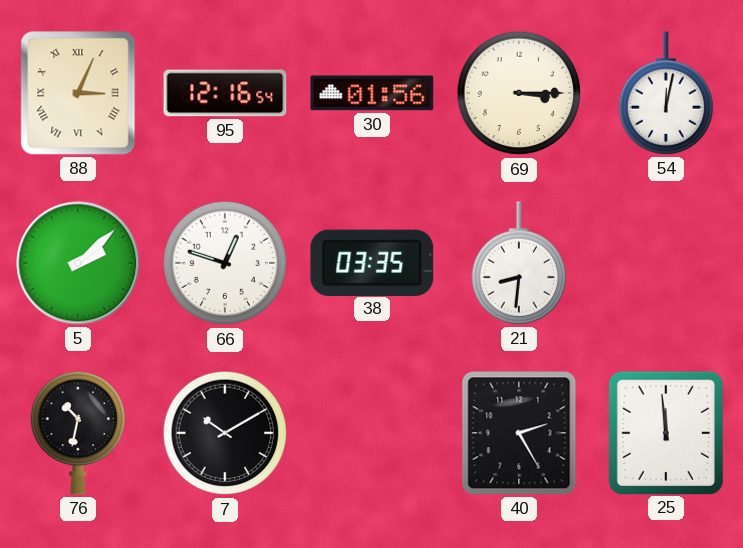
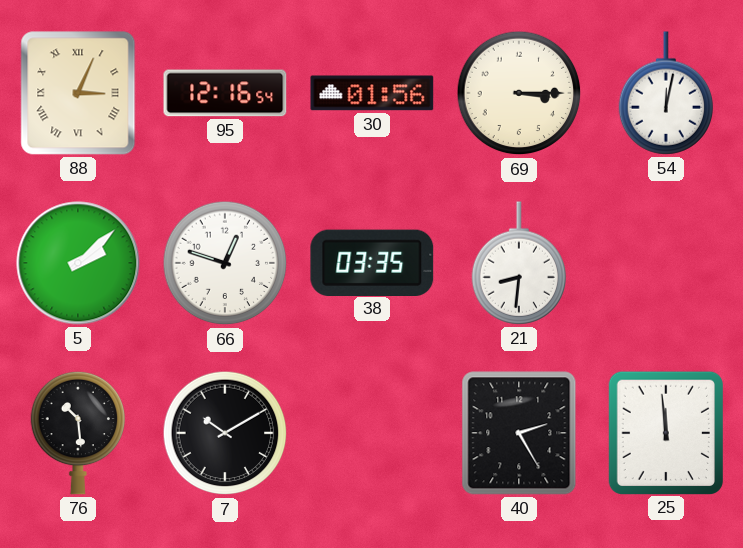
76: 10:32 -> 10:29
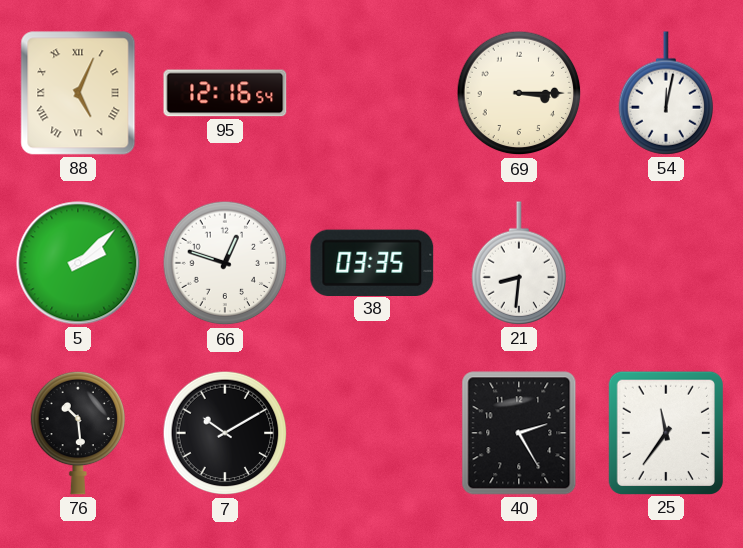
88: 3:04 -> 5:04
30: 01:56 -> none
25: 11:59 -> 11:36
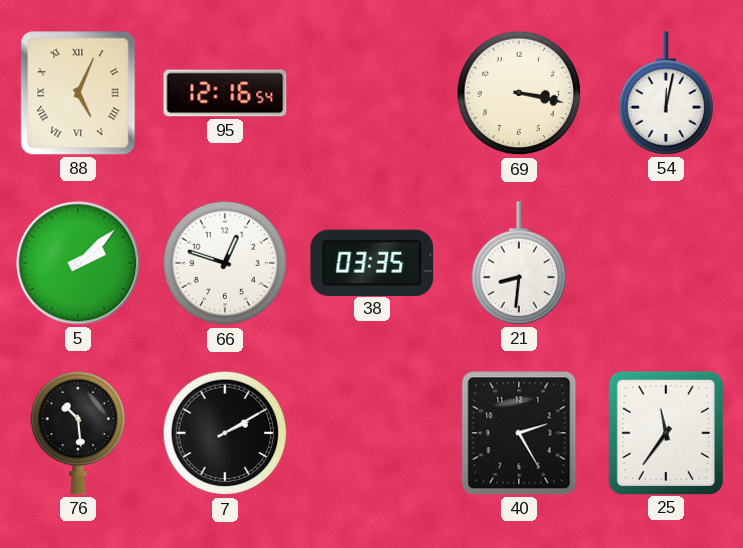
69: 3:15 -> 3:17
7: 10:10 -> 2:10
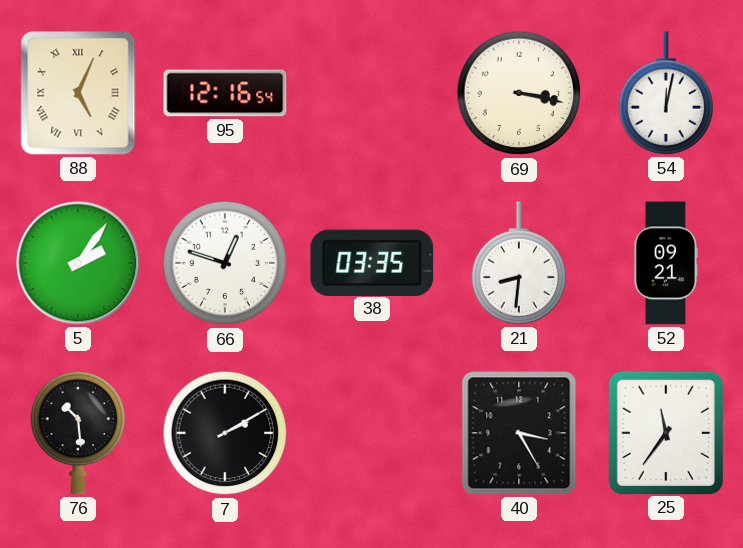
5: 2:08 -> 2:06
52: none -> 09:21
40: 2:25 -> 3:25
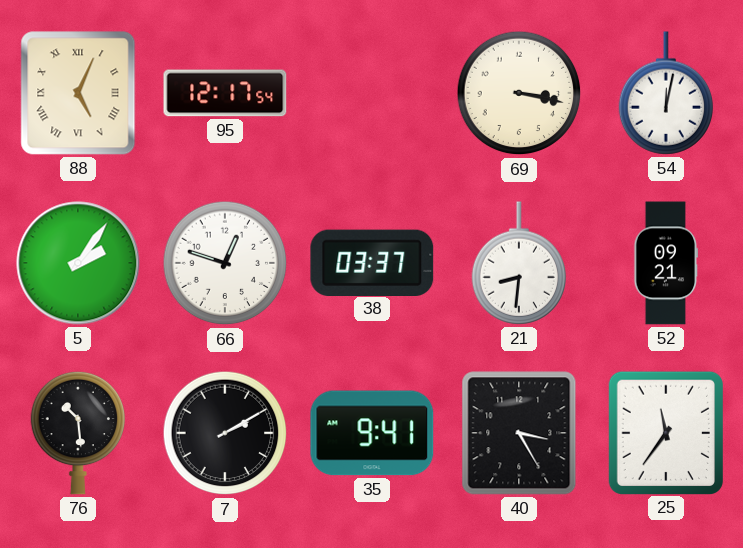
95: 12:16 -> 12:17
38: 03:35 -> 03:37
35: none -> 9:41
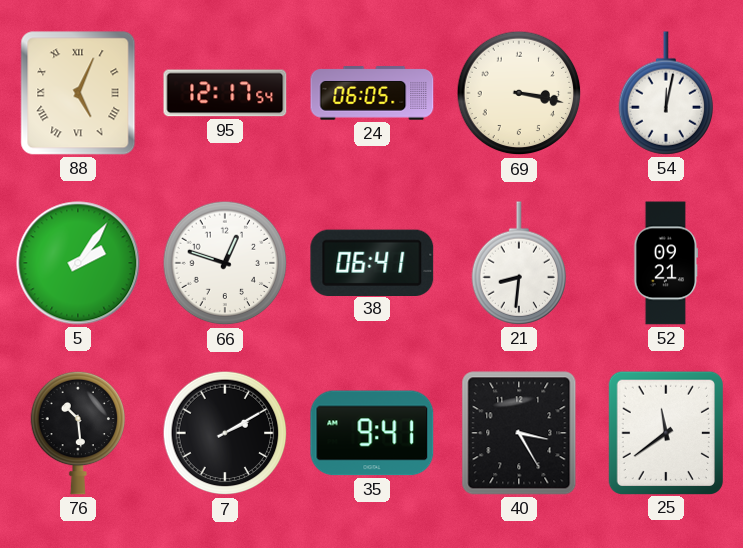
24: none -> 06:05
38: 03:37 -> 06:41
25: 11:36 -> 11:39
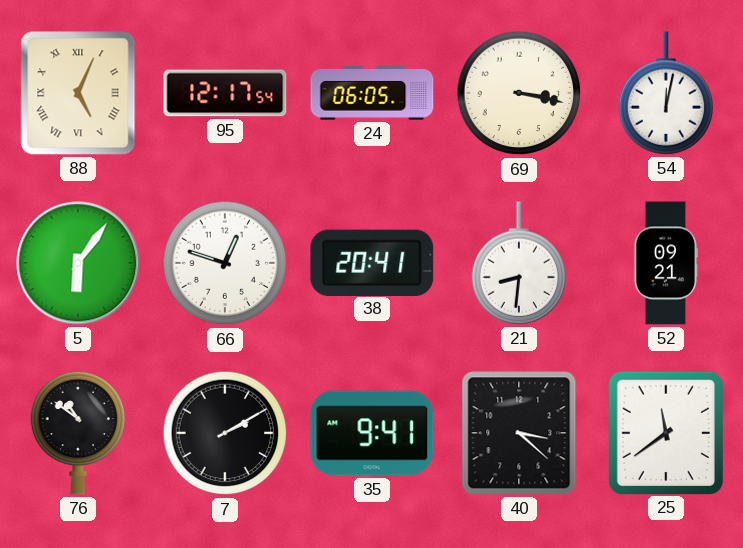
5: 2:06 -> 6:06
38: 06:41 -> 20:41
76: 10:29 -> 10:51
40: 3:25 -> 3:22
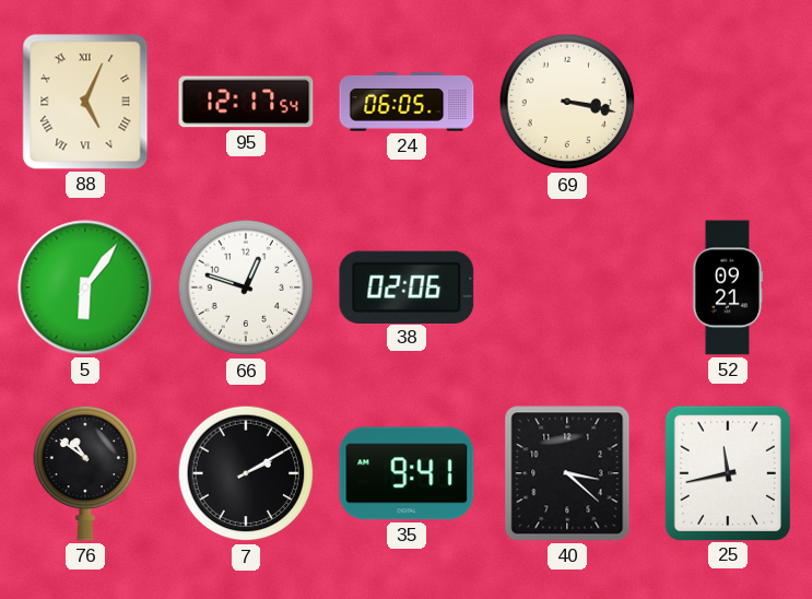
54: 12:02 -> none
38: 20:41 -> 02:06
21: 8:31 -> none
25: 11:39 -> 11:43
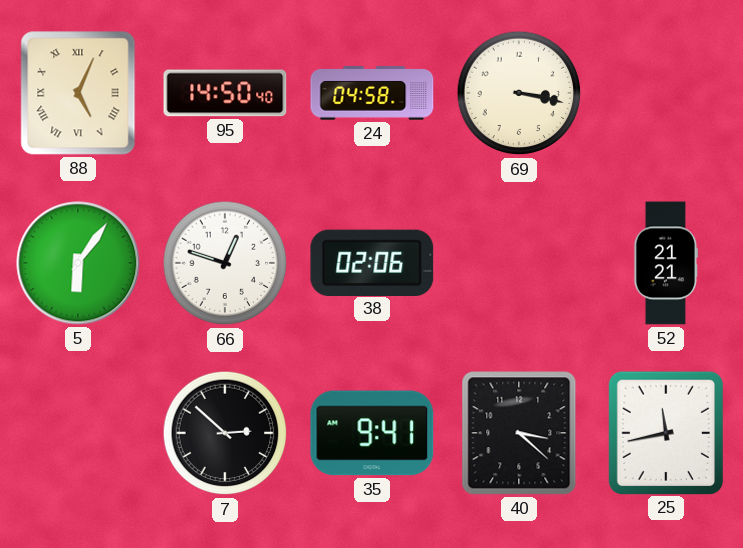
95: 12:17 -> 14:50
24: 06:05 -> 04:58
52: 09:21 -> 21:21
76: 10:51 -> none
7: 2:10 -> 2:52
